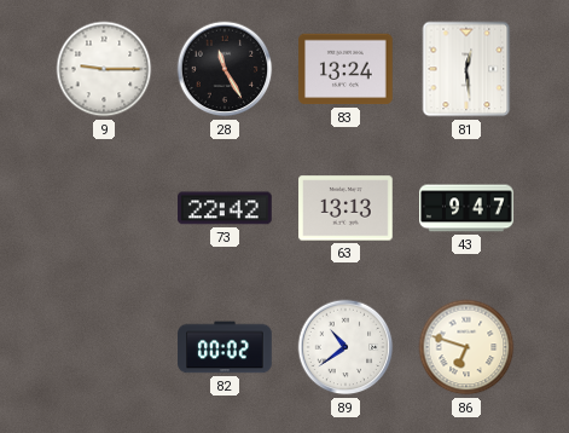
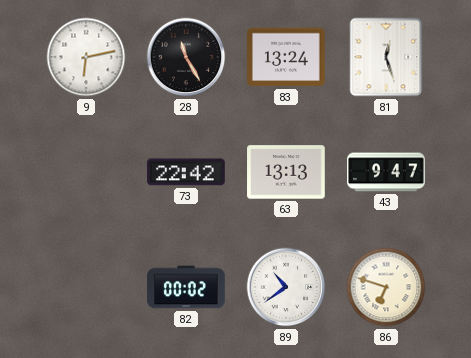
9: 9:15 -> 6:13
81: 12:29 -> 12:27
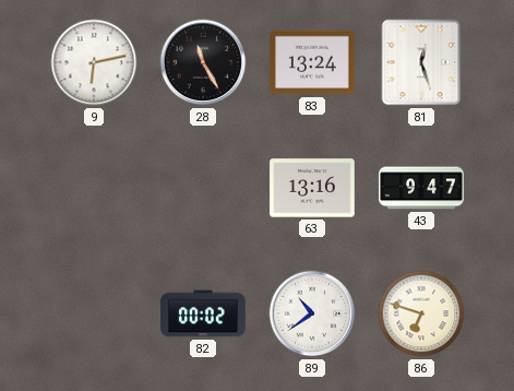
73: 22:42 -> none
63: 13:13 -> 13:16
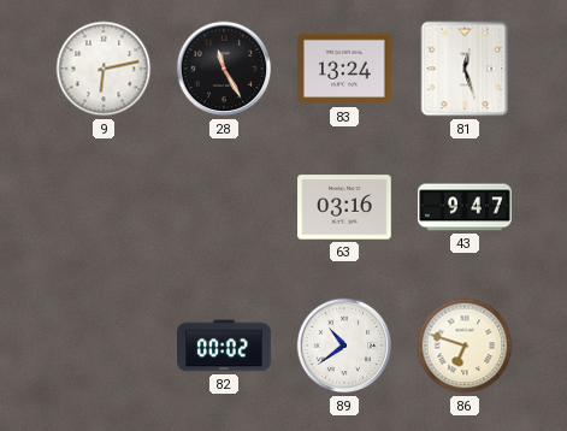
63: 13:16 -> 03:16
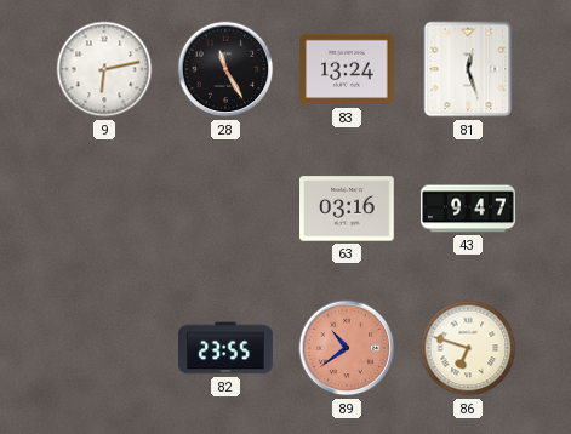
82: 00:02 -> 23:55
89 dial: white -> salmon
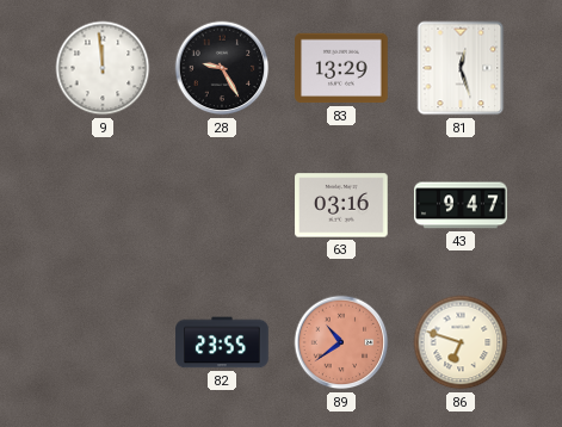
9: 6:13 -> 11:59
28: 11:25 -> 9:25
83: 13:24 -> 13:29
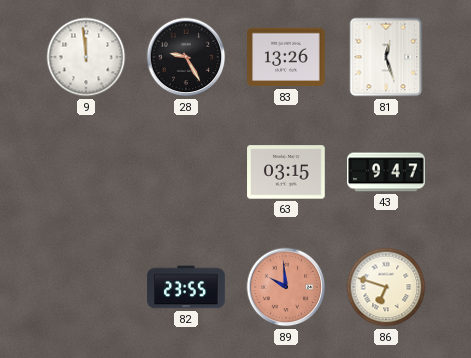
83: 13:29 -> 13:26
63: 03:16 -> 03:15
89: 10:39 -> 9:59
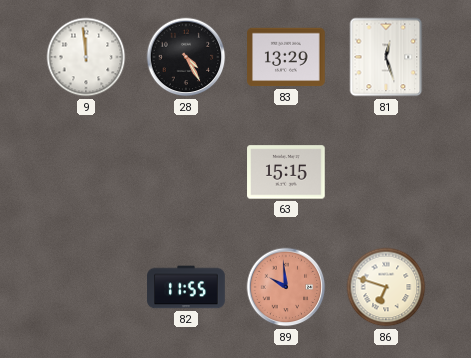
28: 9:25 -> 4:25
83: 13:26 -> 13:29
63: 03:15 -> 15:15
43: 9:47 -> none
82: 23:55 -> 11:55
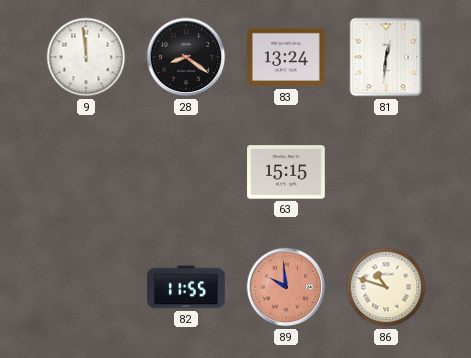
28: 4:25 -> 8:21
83: 13:29 -> 13:24
81: 12:27 -> 12:31
86: 6:48 -> 10:48
